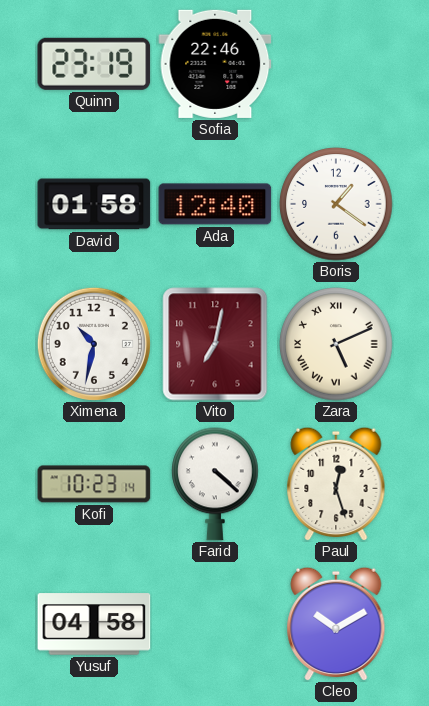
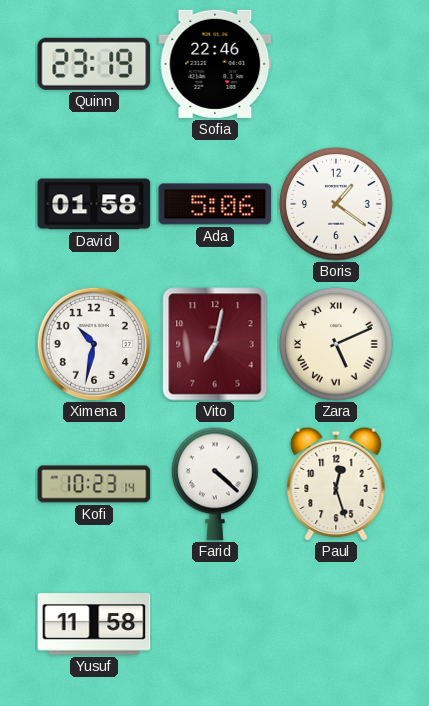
Ada: 12:40 -> 5:06
Yusuf: 04:58 -> 11:58
Cleo: 10:10 -> none
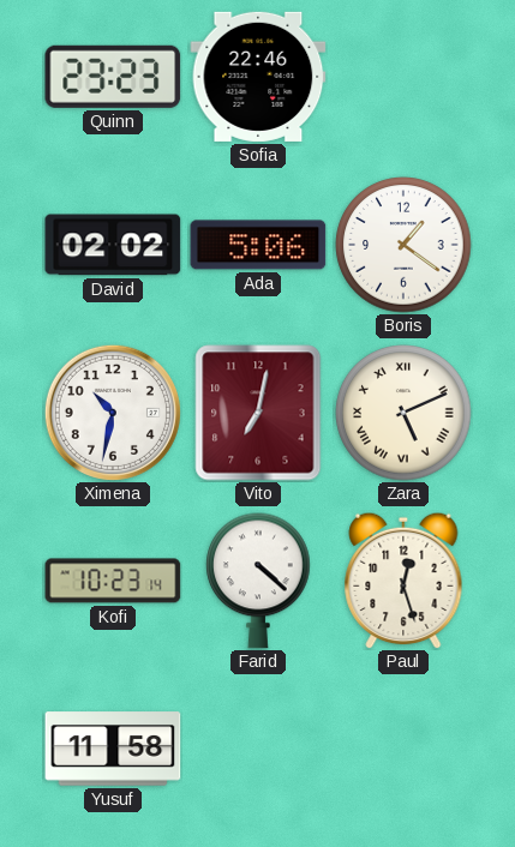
Quinn: 23:19 -> 23:23
David: 01:58 -> 02:02
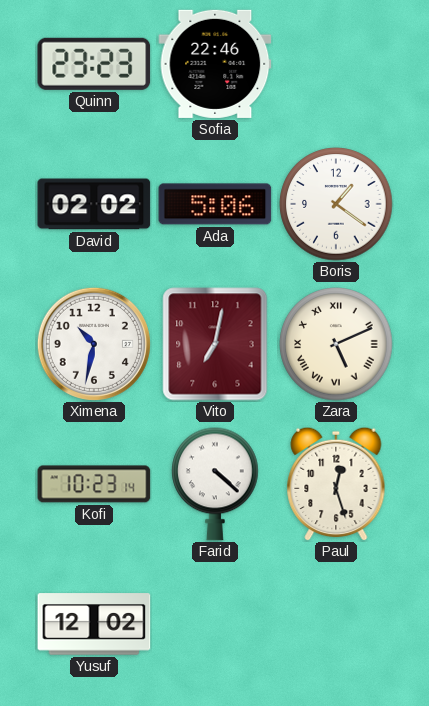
Yusuf: 11:58 -> 12:02
